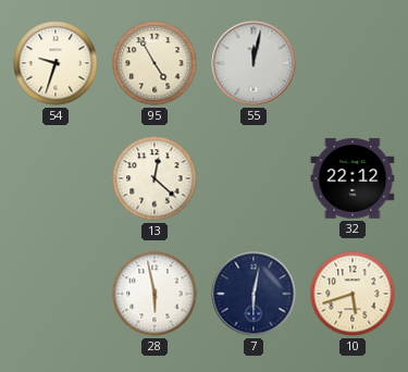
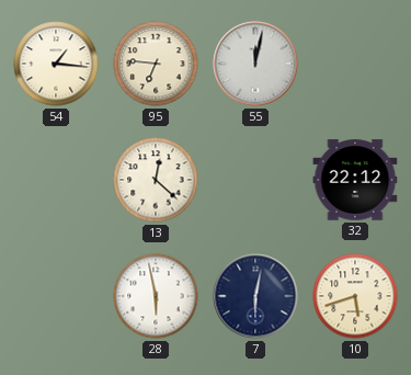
54: 9:33 -> 1:16
95: 4:55 -> 6:46
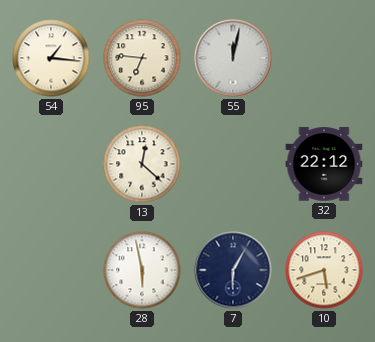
7: 6:02 -> 6:05
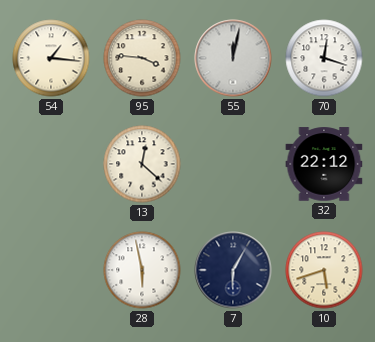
95: 6:46 -> 3:46
70: none -> 12:18
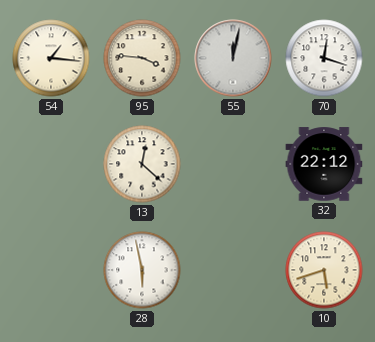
7: 6:05 -> none
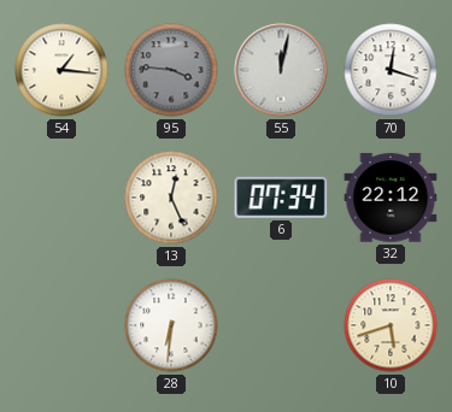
95 dial: cream -> grey
13: 12:22 -> 12:26
6: none -> 07:34
28: 5:58 -> 6:31
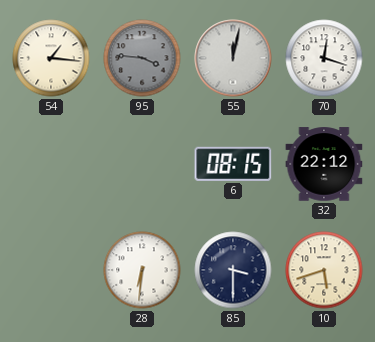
13: 12:26 -> none
6: 07:34 -> 08:15
85: none -> 3:30
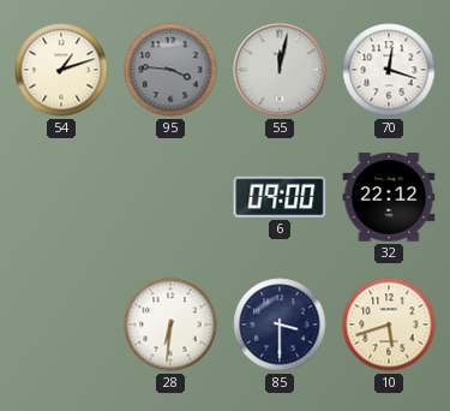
54: 1:16 -> 1:12
6: 08:15 -> 09:00
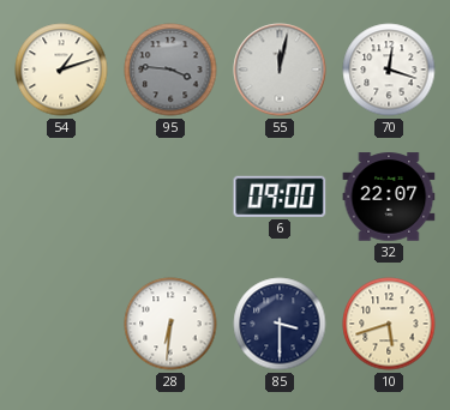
32: 22:12 -> 22:07
